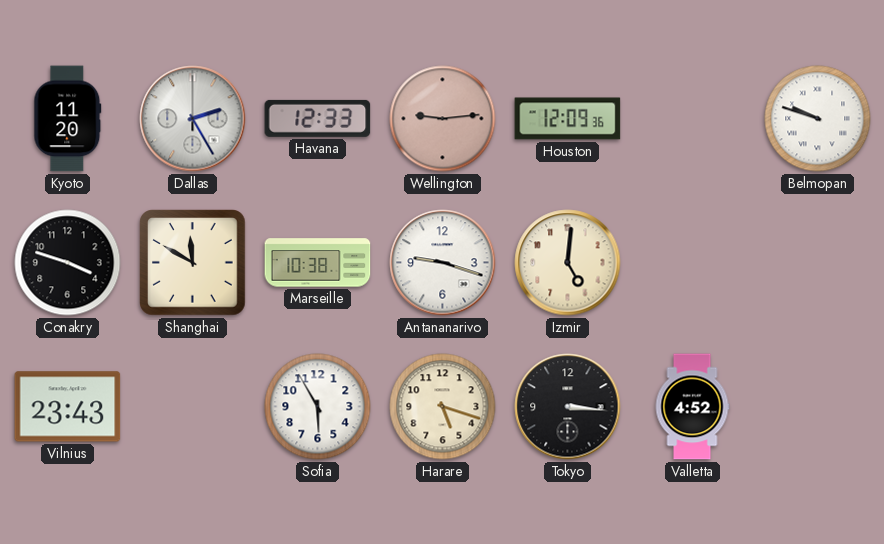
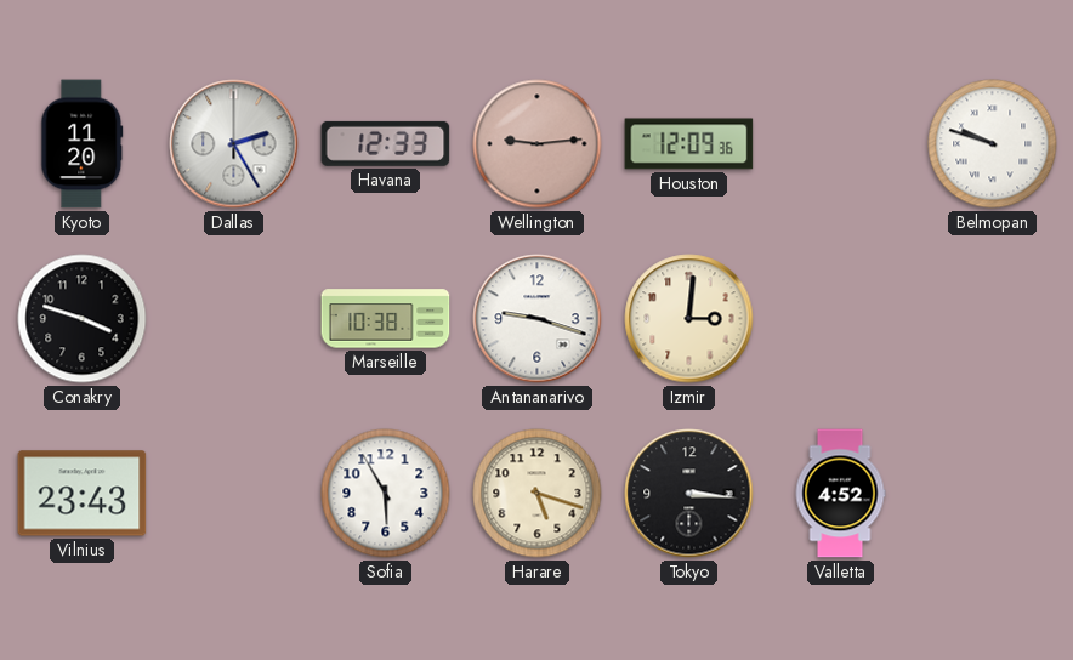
Shanghai: 11:50 -> none
Izmir: 5:01 -> 3:01
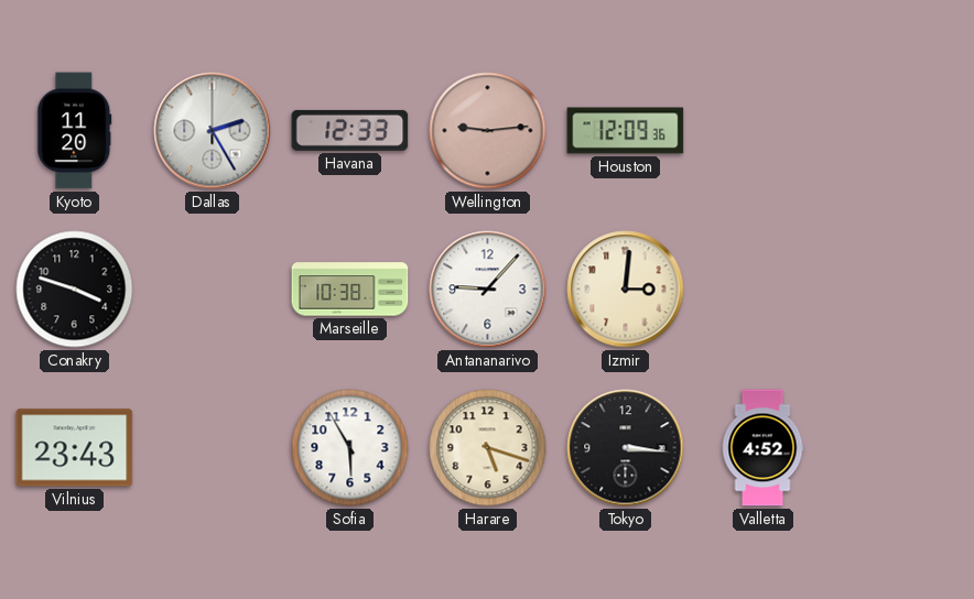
Belmopan: 9:48 -> none
Antananarivo: 9:18 -> 9:07
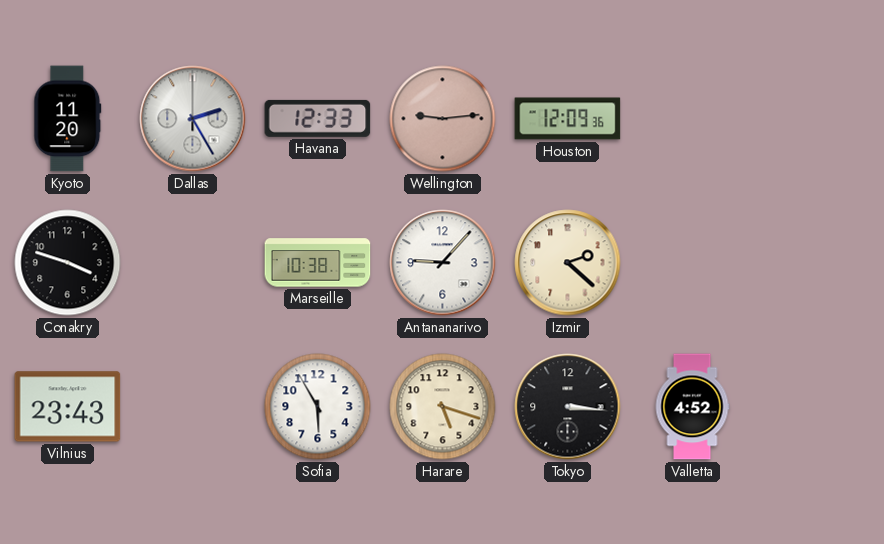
Izmir: 3:01 -> 2:22
